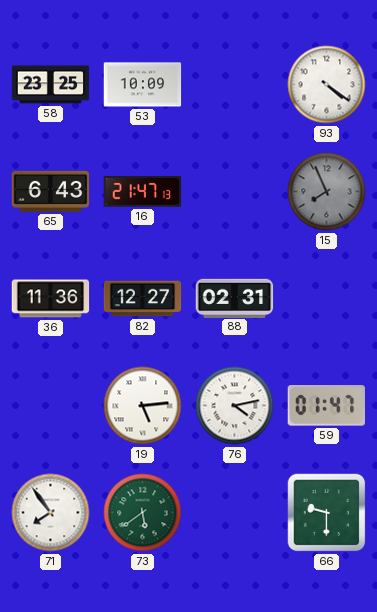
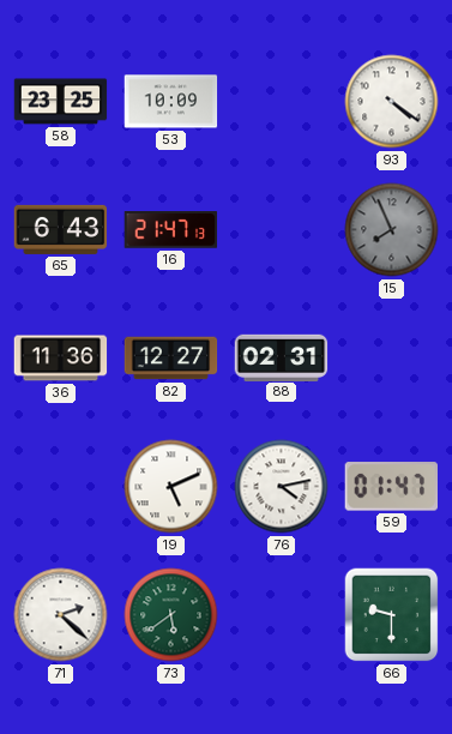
19: 5:14 -> 5:11
71: 7:54 -> 2:22
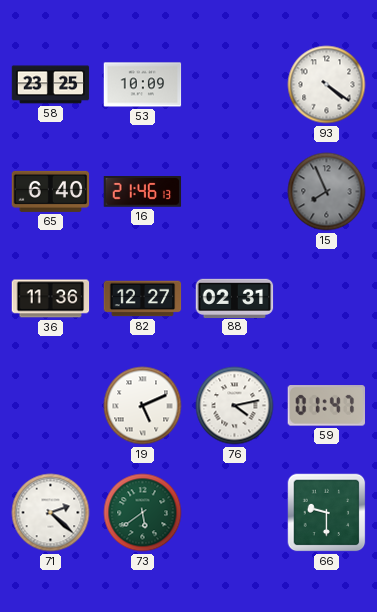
65: 6:43 -> 6:40
16: 21:47 -> 21:46
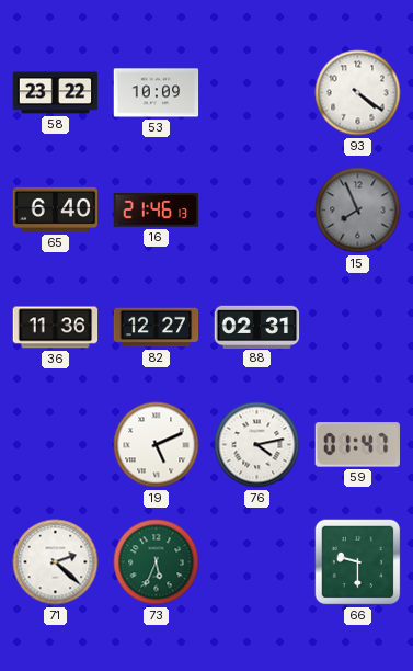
58: 23:25 -> 23:22
73: 5:39 -> 5:34
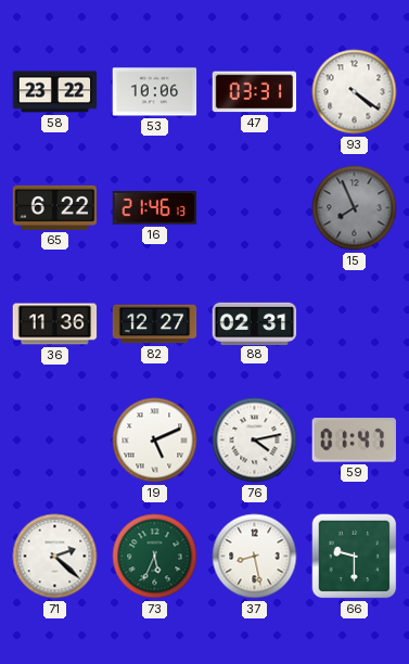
53: 10:09 -> 10:06
47: none -> 03:31
65: 6:40 -> 6:22
37: none -> 8:28
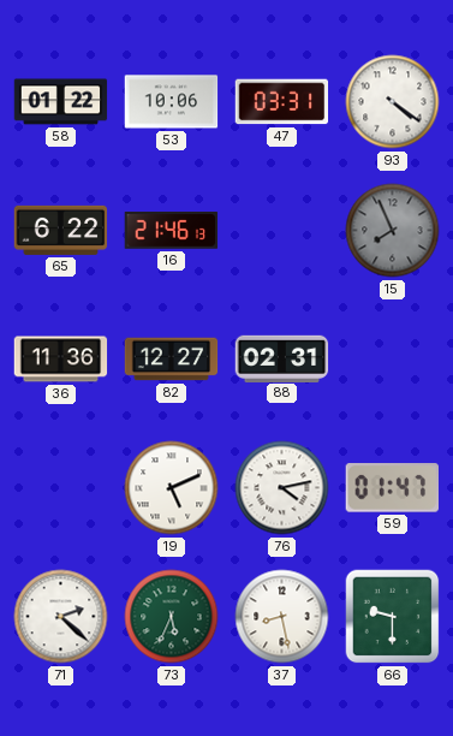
58: 23:22 -> 01:22
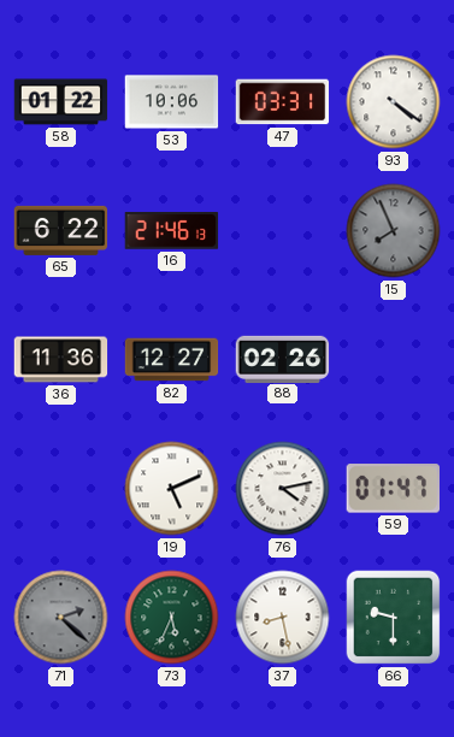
88: 02:31 -> 02:26
71 dial: white -> grey
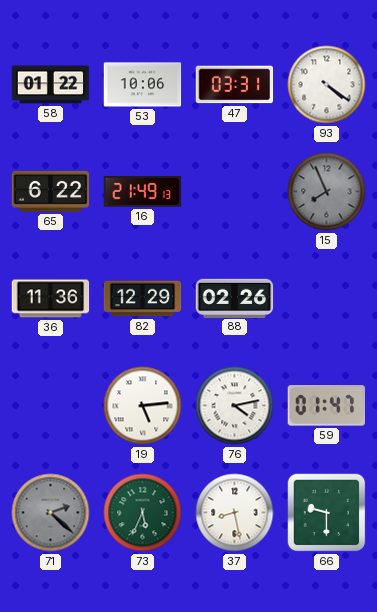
16: 21:46 -> 21:49
82: 12:27 -> 12:29
19: 5:11 -> 5:14
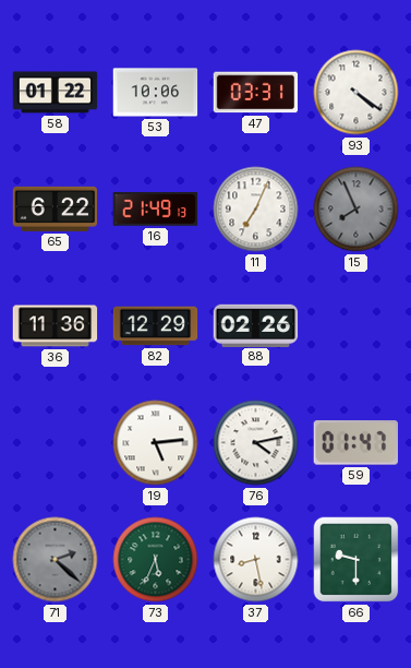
11: none -> 7:04
